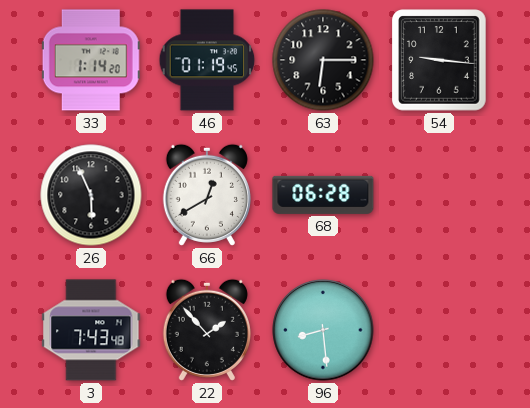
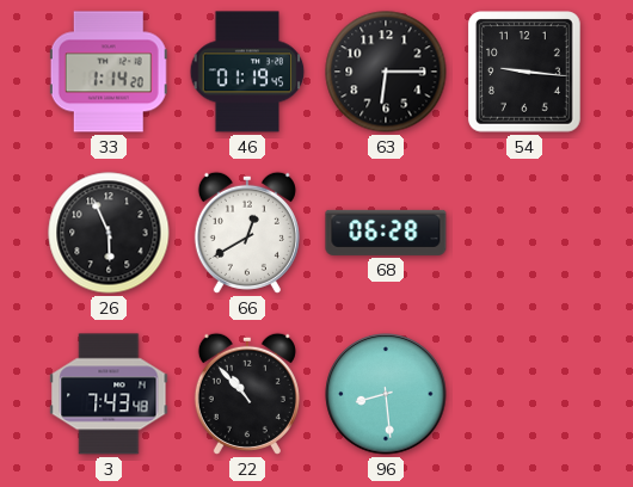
22: 1:53 -> 10:53
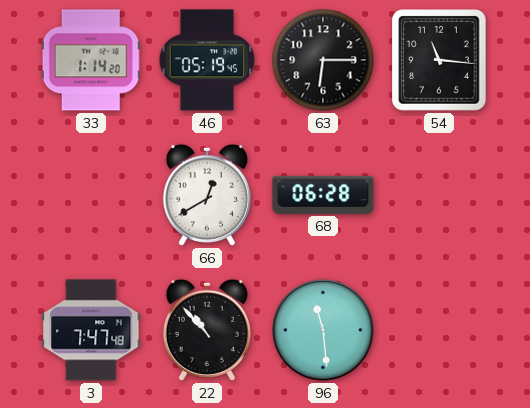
46: 01:19 -> 05:19
54: 9:16 -> 11:16
26: 5:56 -> none
3: 7:43 -> 7:47
96: 8:29 -> 11:29
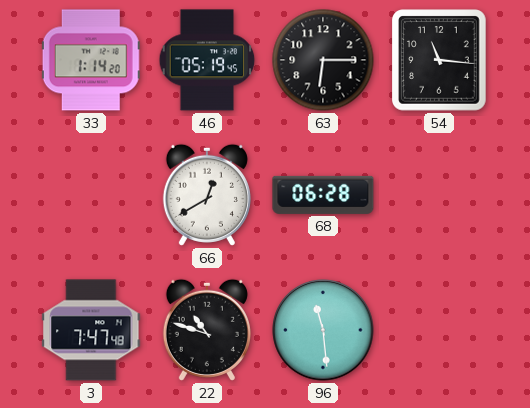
22: 10:53 -> 10:48
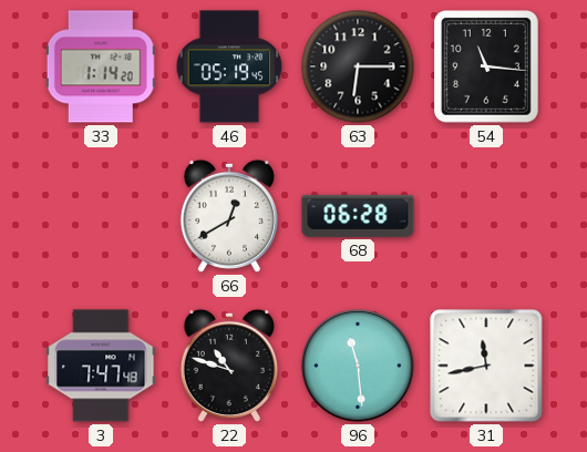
31: none -> 11:43
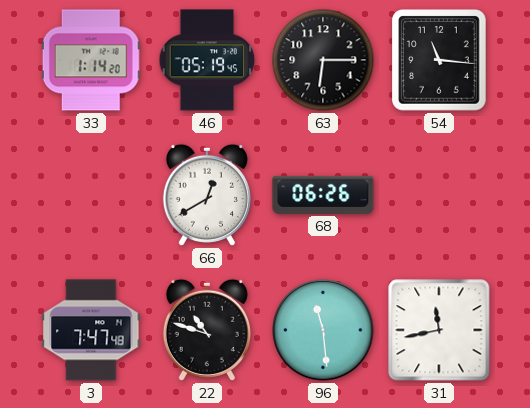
68: 06:28 -> 06:26
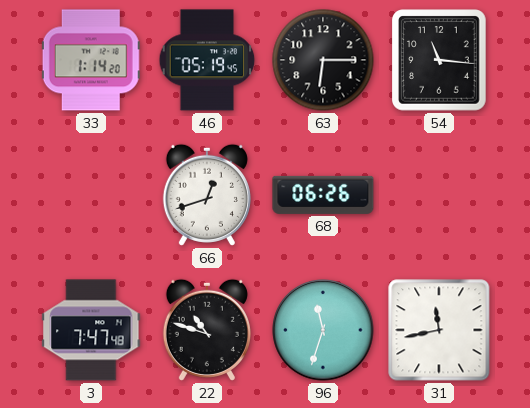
66: 12:40 -> 12:42
96: 11:29 -> 11:33
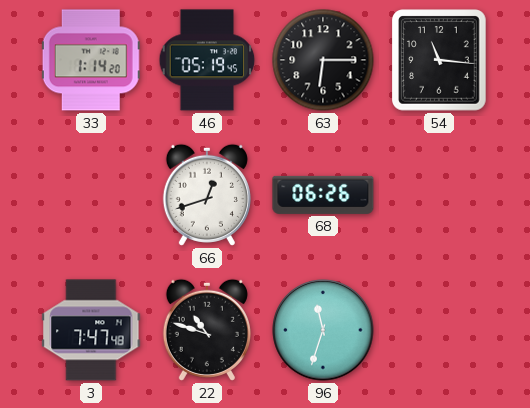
31: 11:43 -> none
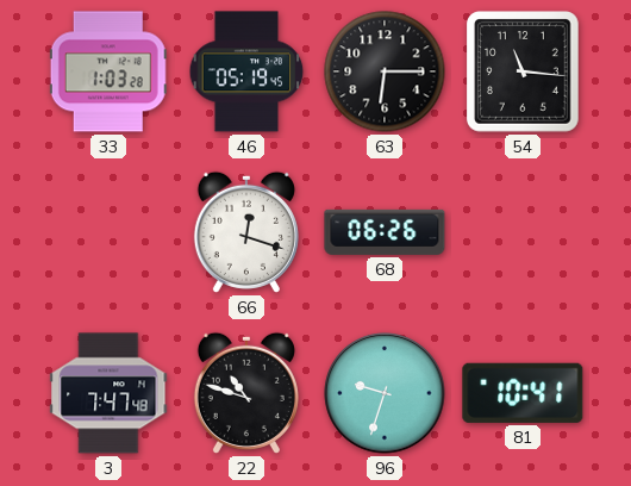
33: 1:14 -> 1:03
66: 12:42 -> 12:18
96: 11:33 -> 9:33
81: none -> 10:41
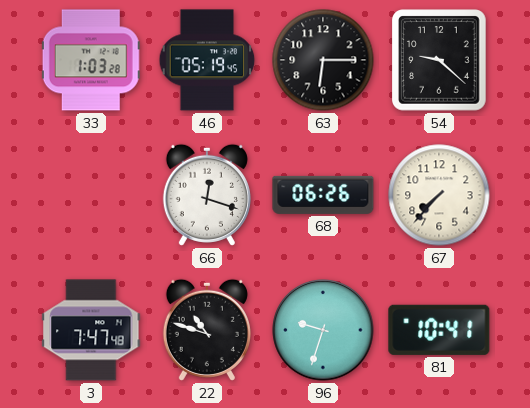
54: 11:16 -> 9:22
67: none -> 7:37
